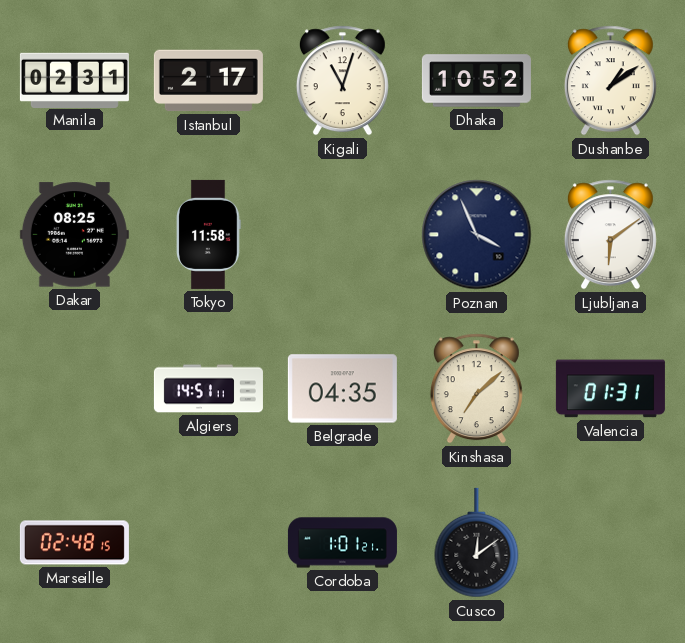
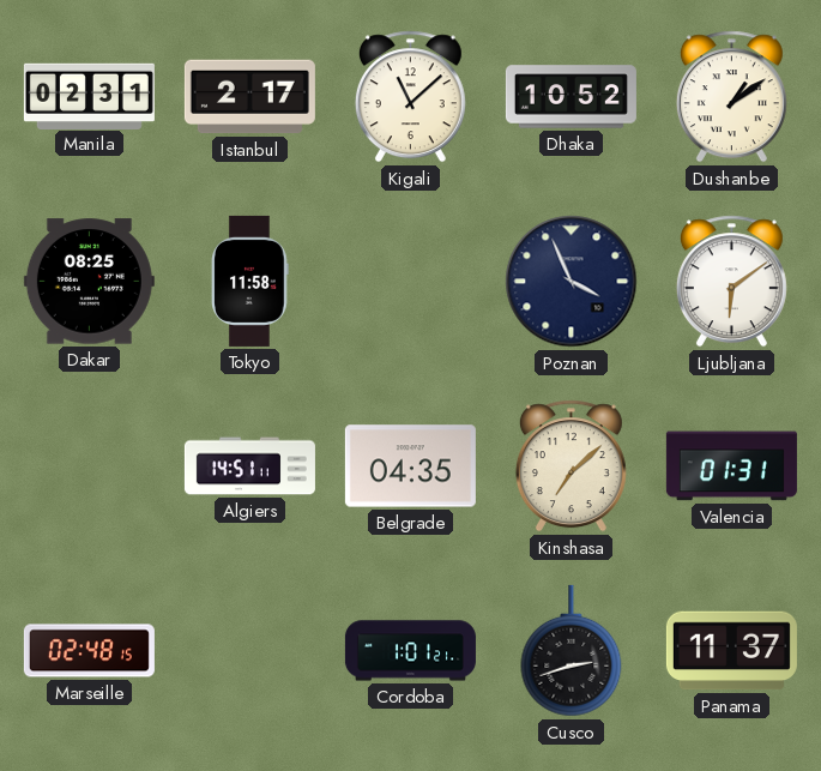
Kigali: 11:03 -> 11:08
Cusco: 12:09 -> 2:42
Panama: none -> 11:37
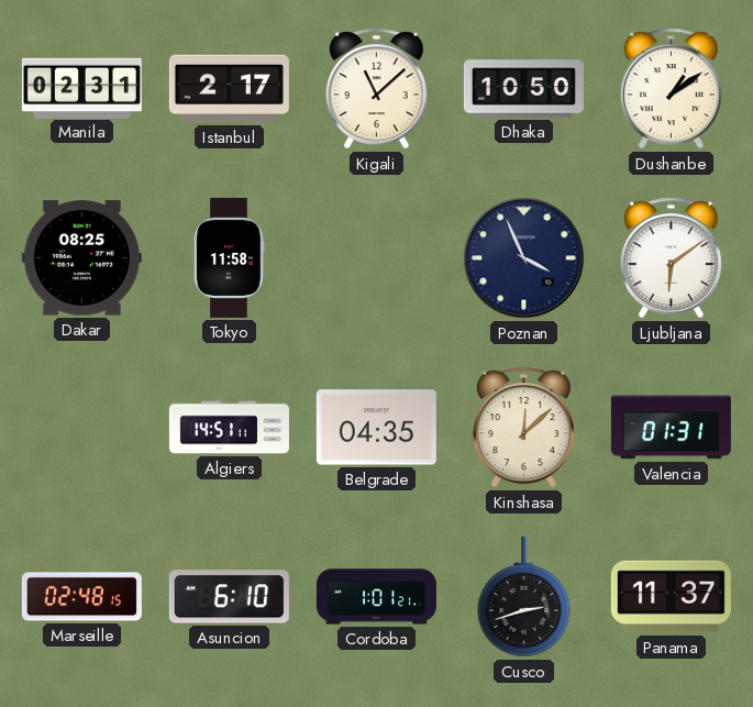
Dhaka: 10:52 -> 10:50
Kinshasa: 7:08 -> 12:08
Asuncion: none -> 6:10
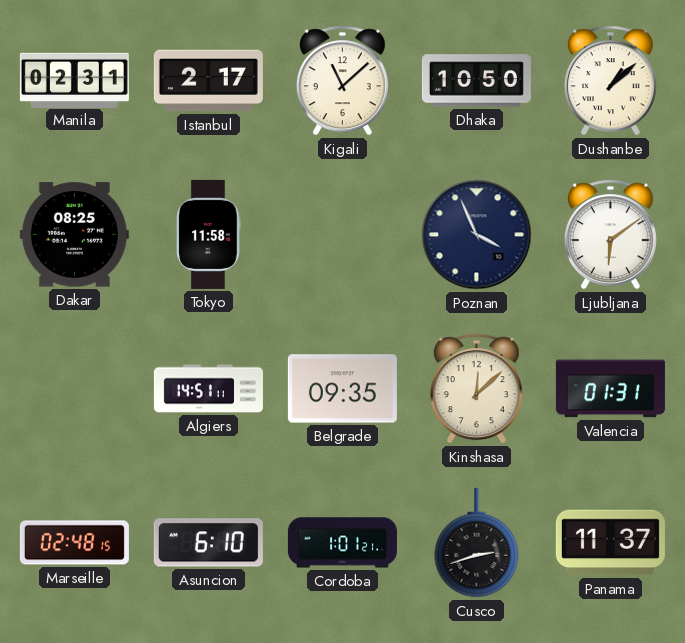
Dushanbe: 1:09 -> 1:08
Belgrade: 04:35 -> 09:35
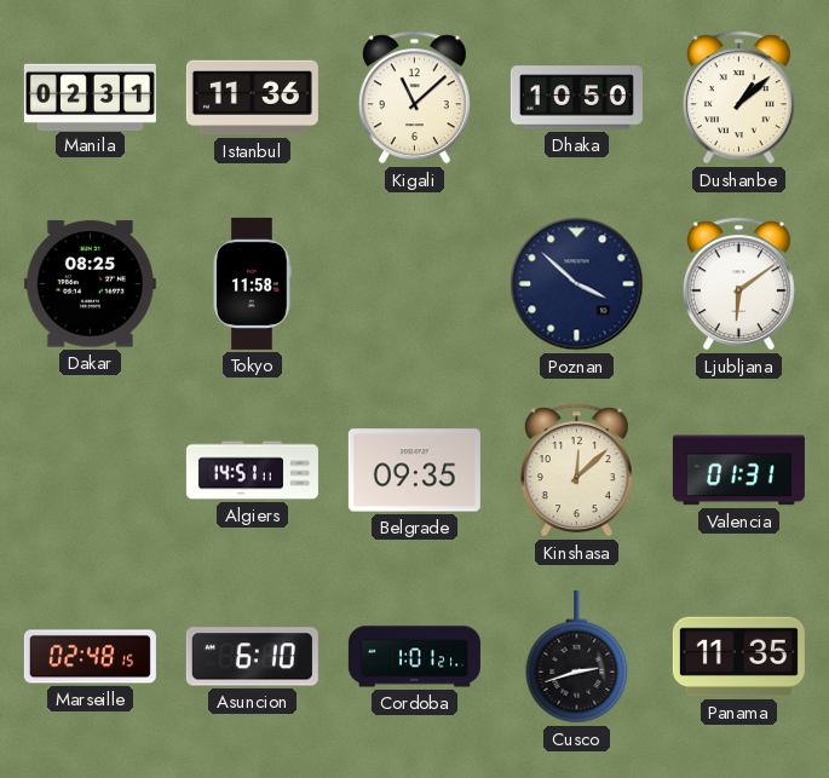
Istanbul: 2:17 -> 11:36
Poznan: 3:56 -> 3:52
Panama: 11:37 -> 11:35
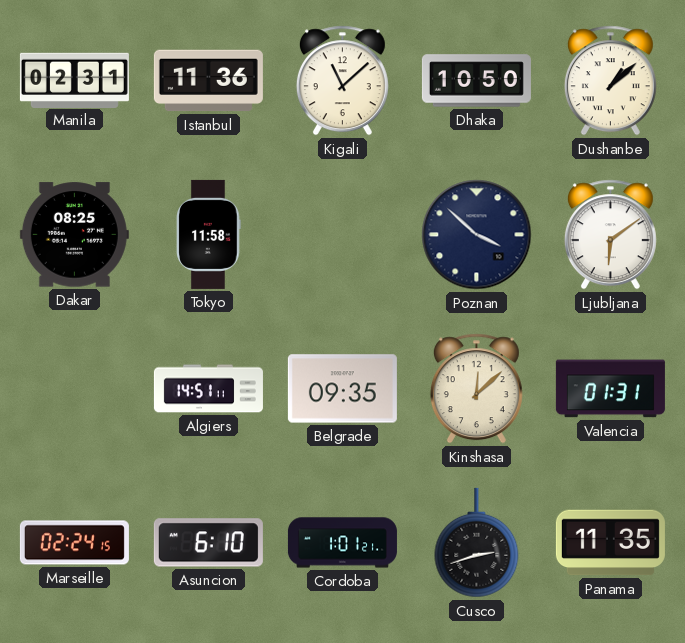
Marseille: 02:48 -> 02:24
